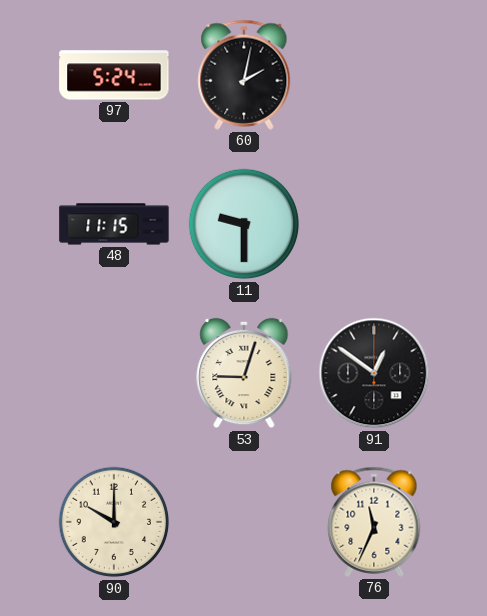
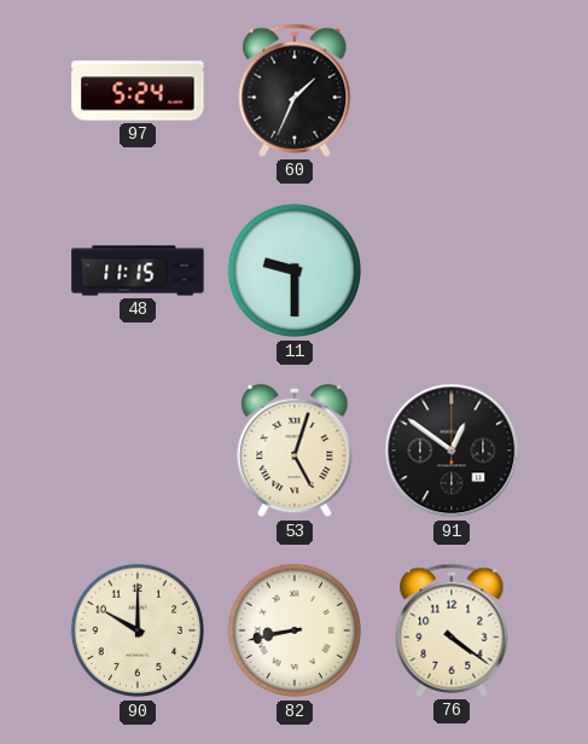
60: 2:02 -> 1:34
53: 9:03 -> 5:03
82: none -> 8:43
76: 11:34 -> 4:21
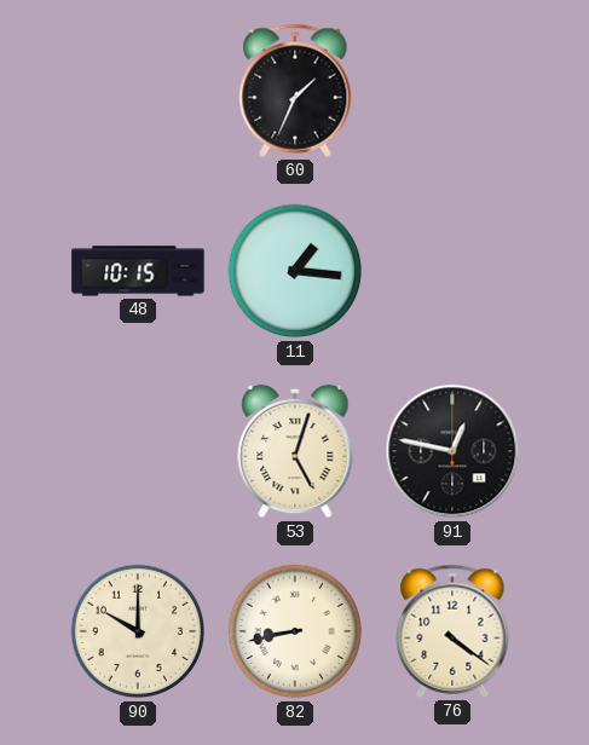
97: 5:24 -> none
48: 11:15 -> 10:15
11: 9:30 -> 1:16
91: 12:51 -> 12:47
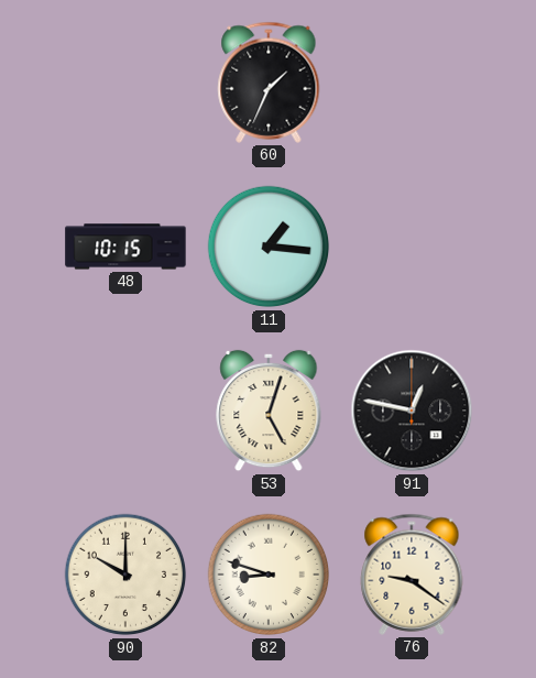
82: 8:43 -> 8:48
76: 4:21 -> 9:21
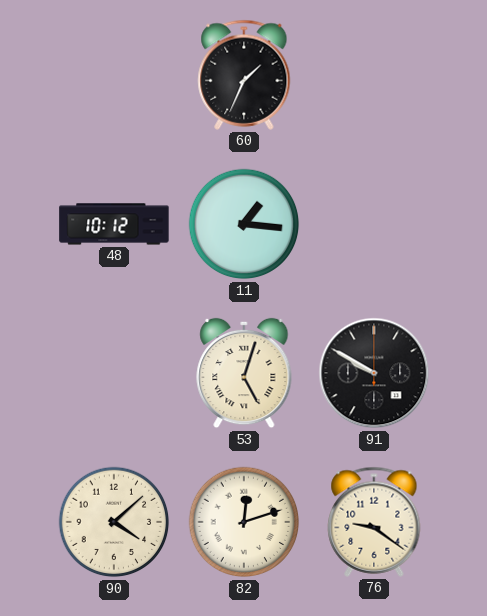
48: 10:15 -> 10:12
91: 12:47 -> 9:50
90: 10:00 -> 4:08
82: 8:48 -> 12:12
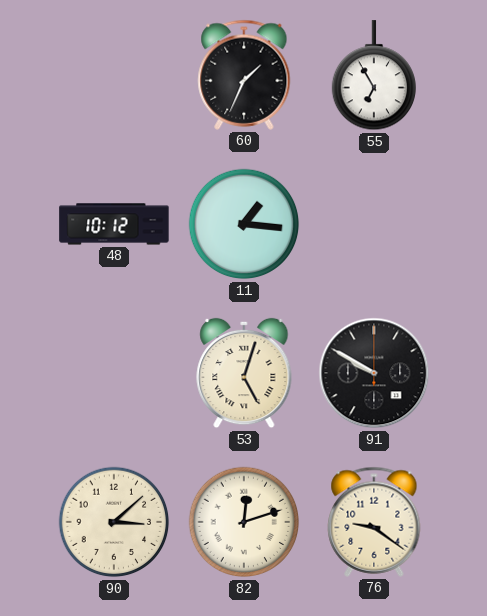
55: none -> 6:55
90: 4:08 -> 3:08
